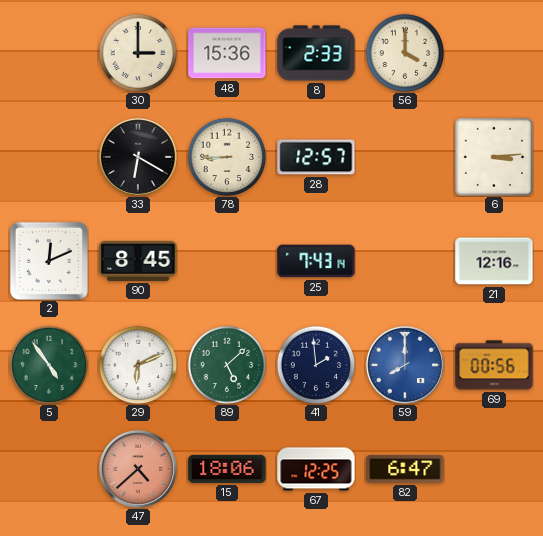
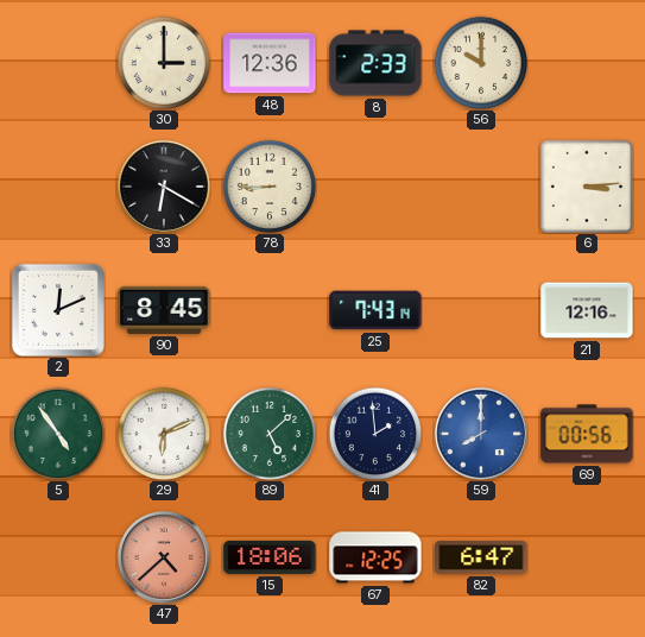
48: 15:36 -> 12:36
56: 4:00 -> 10:00
28: 12:57 -> none
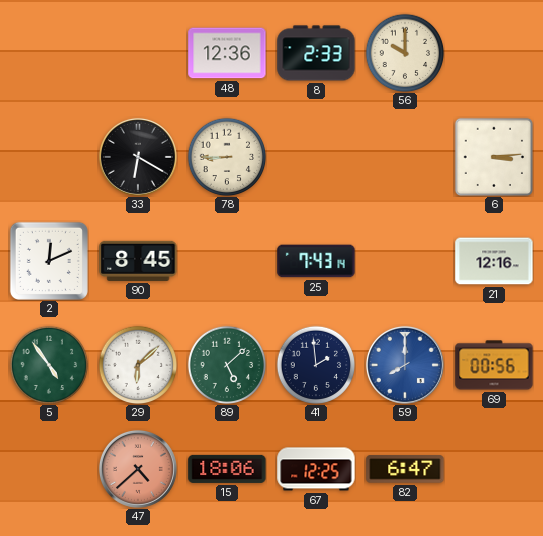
30: 3:00 -> none
29: 6:11 -> 6:08
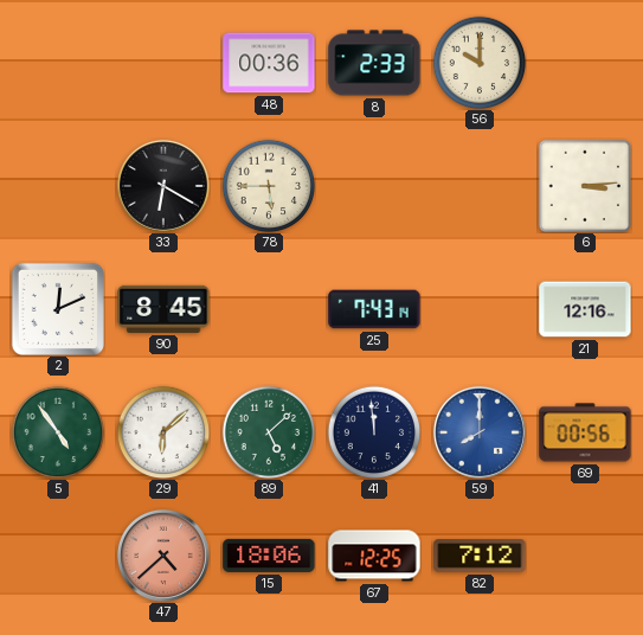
48: 12:36 -> 00:36
78: 8:45 -> 5:45
41: 1:59 -> 11:59
82: 6:47 -> 7:12
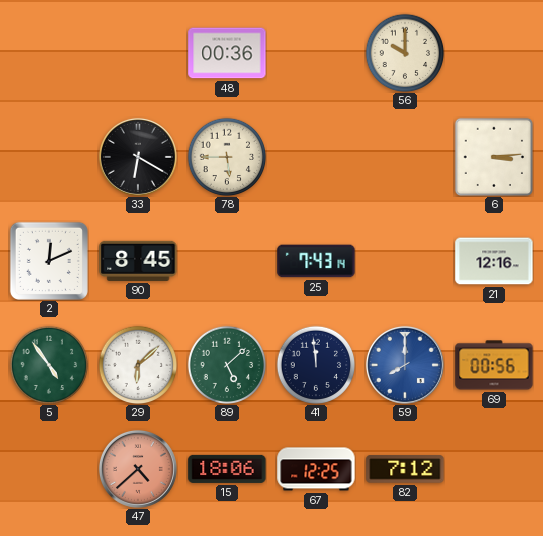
8: 2:33 -> none
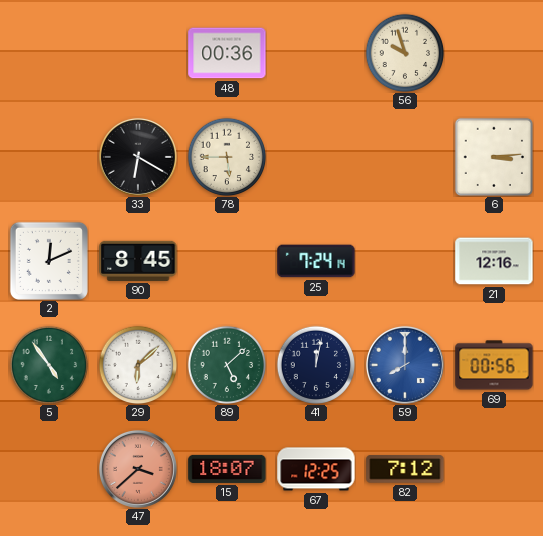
56: 10:00 -> 9:57
25: 7:43 -> 7:24
41: 11:59 -> 12:02
47: 4:38 -> 3:38
15: 18:06 -> 18:07
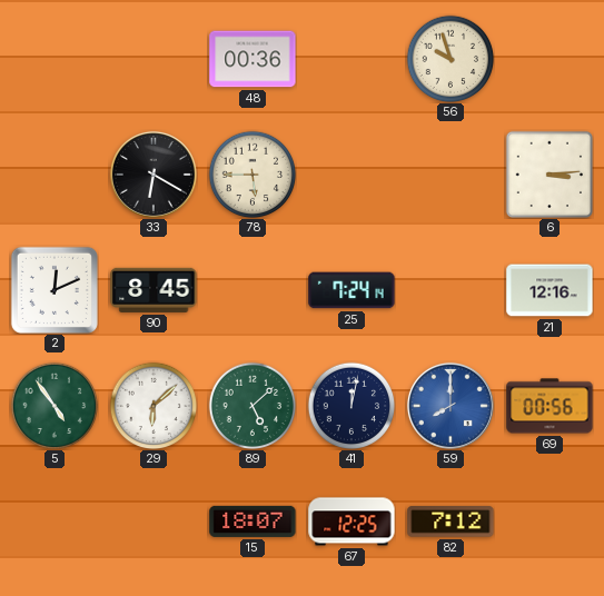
47: 3:38 -> none
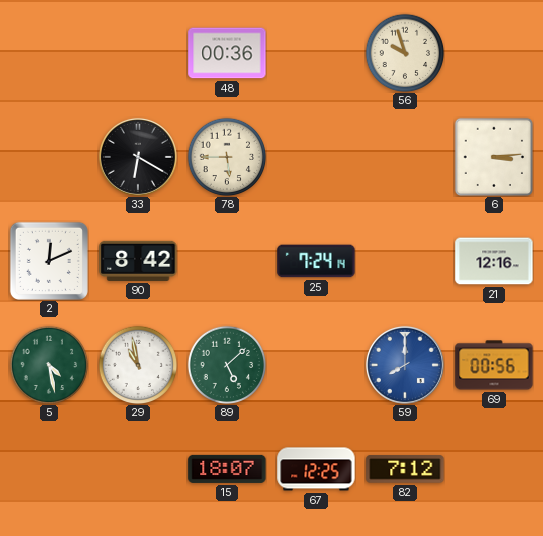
90: 8:45 -> 8:42
5: 4:54 -> 4:28
29: 6:08 -> 10:58
41: 12:02 -> none
